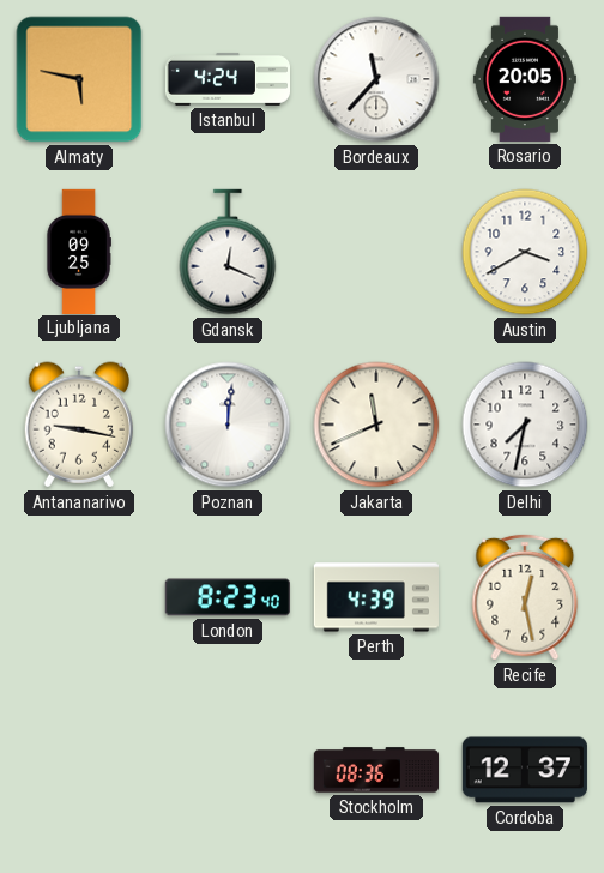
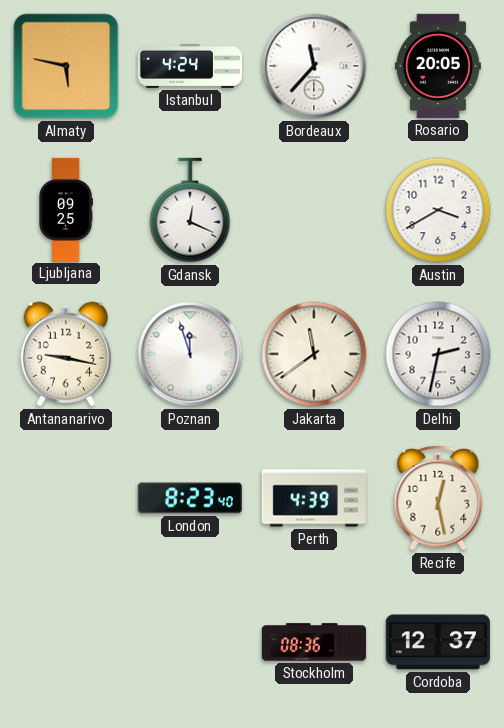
Poznan: 12:01 -> 11:57
Jakarta: 11:41 -> 11:39
Delhi: 7:32 -> 2:32
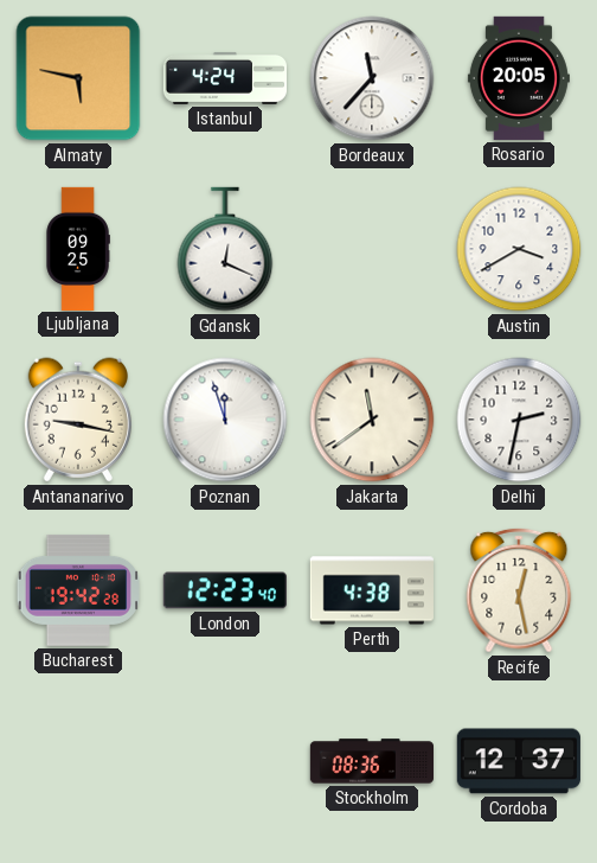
Bucharest: none -> 19:42
London: 8:23 -> 12:23
Perth: 4:39 -> 4:38
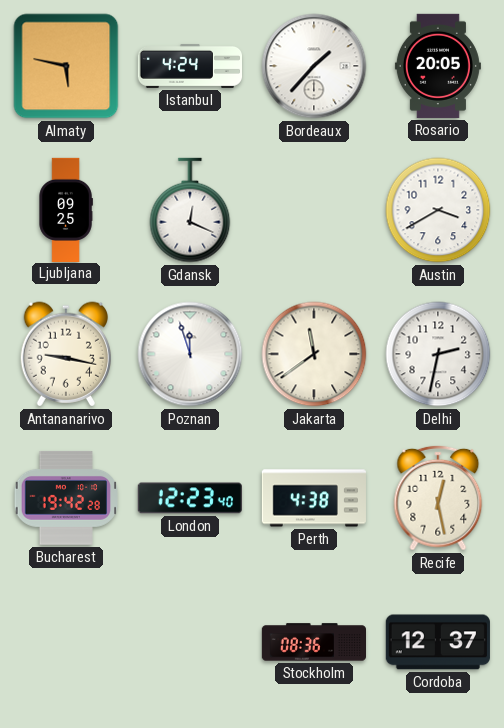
Bordeaux: 11:37 -> 1:37
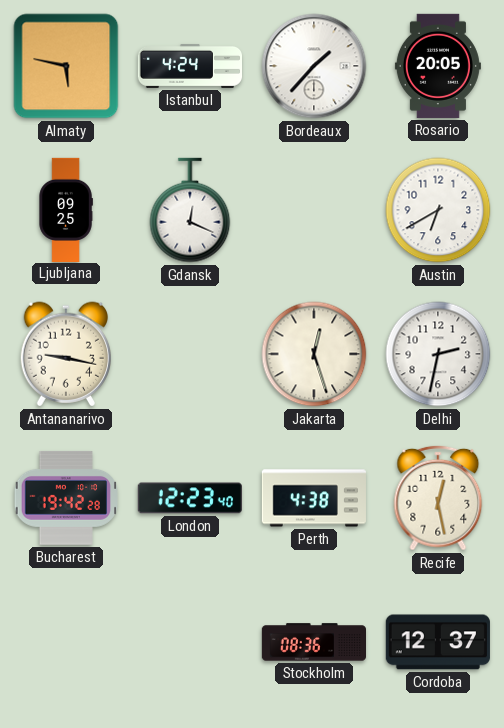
Austin: 3:40 -> 6:40
Poznan: 11:57 -> none
Jakarta: 11:39 -> 12:27
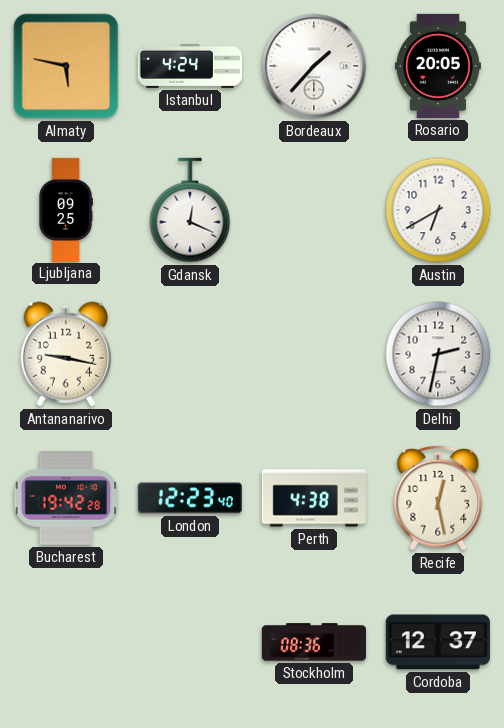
Jakarta: 12:27 -> none
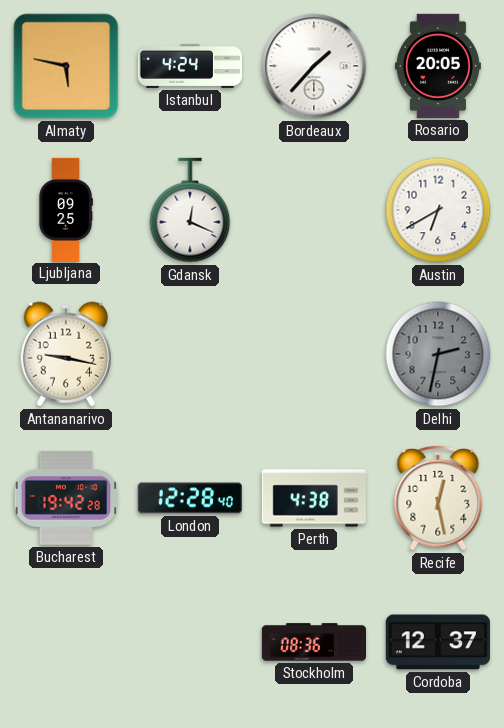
Delhi dial: white -> grey
London: 12:23 -> 12:28
